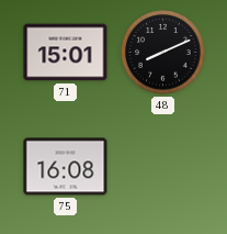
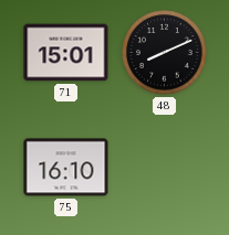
75: 16:08 -> 16:10
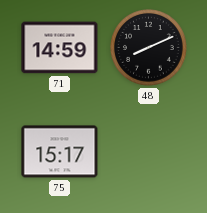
71: 15:01 -> 14:59
75: 16:10 -> 15:17
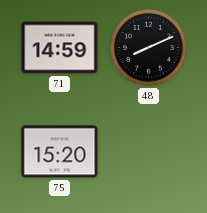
75: 15:17 -> 15:20
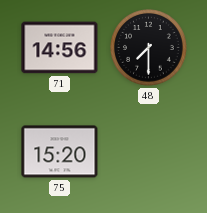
71: 14:59 -> 14:56
48: 8:11 -> 7:30
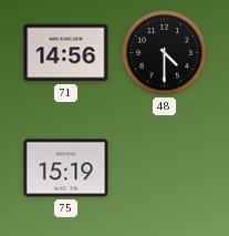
48: 7:30 -> 4:30
75: 15:20 -> 15:19
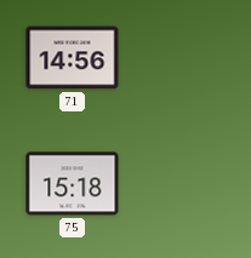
48: 4:30 -> none
75: 15:19 -> 15:18
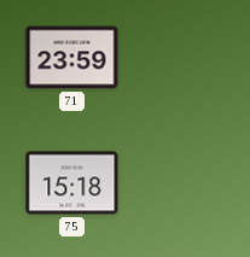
71: 14:56 -> 23:59
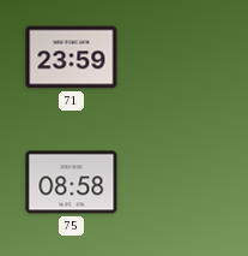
75: 15:18 -> 08:58
